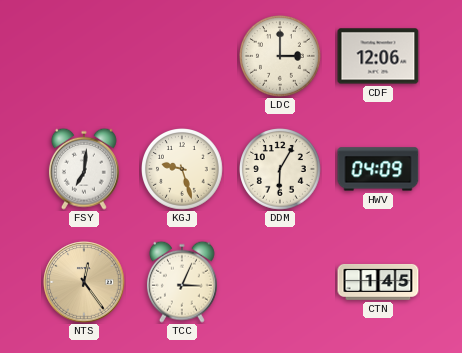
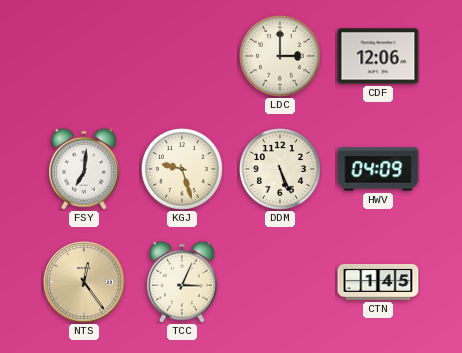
DDM: 6:05 -> 5:26
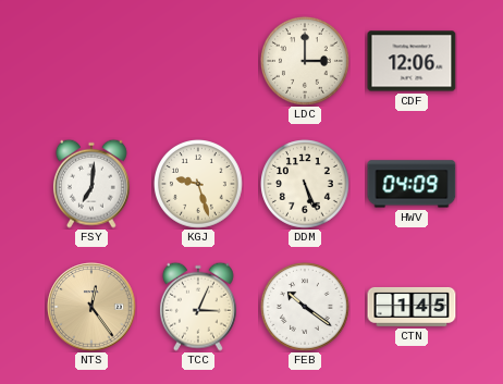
FEB: none -> 10:21
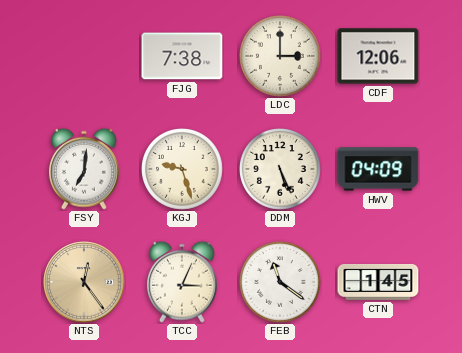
FJG: none -> 7:38
FEB: 10:21 -> 11:21
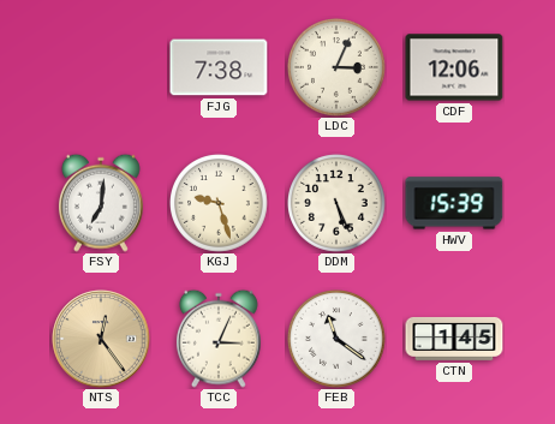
LDC: 3:00 -> 3:04
HWV: 04:09 -> 15:39
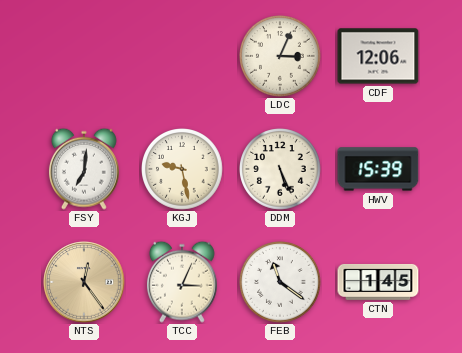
FJG: 7:38 -> none
KGJ: 9:27 -> 9:28
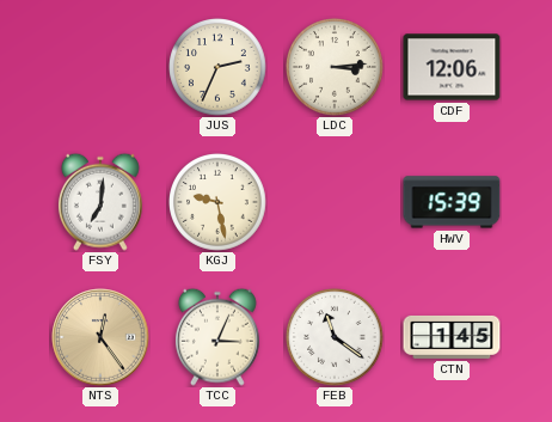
JUS: none -> 2:34
LDC: 3:04 -> 3:14
DDM: 5:26 -> none
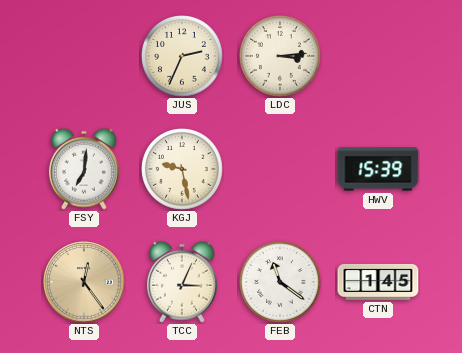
CDF: 12:06 -> none
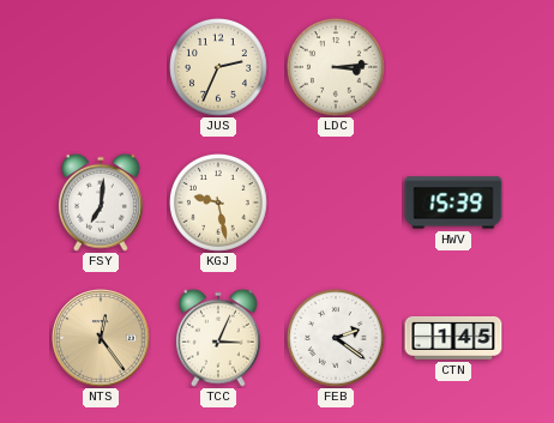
FEB: 11:21 -> 2:21
